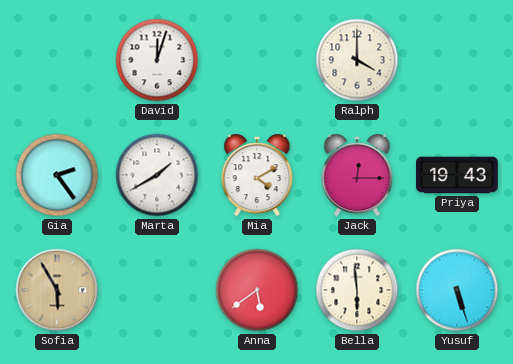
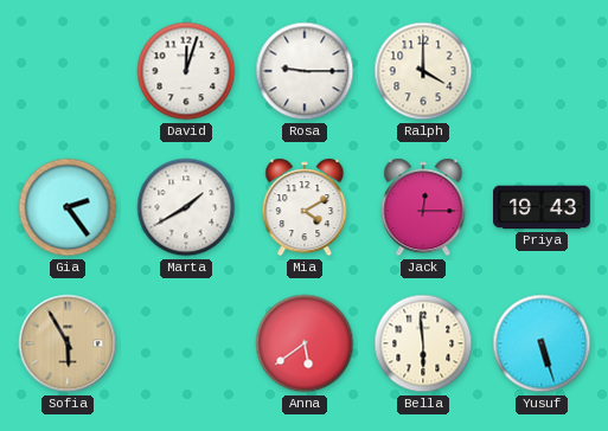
Rosa: none -> 9:15
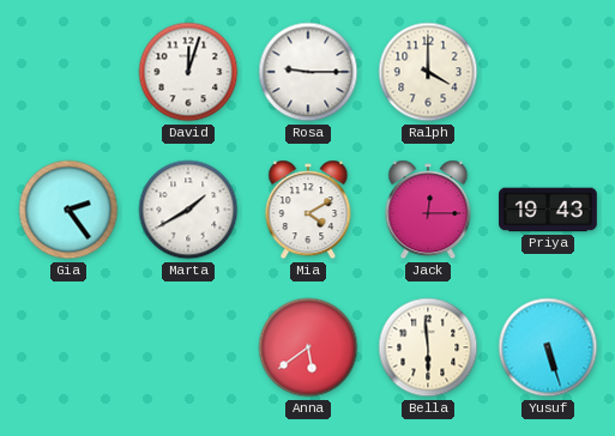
Sofia: 5:55 -> none
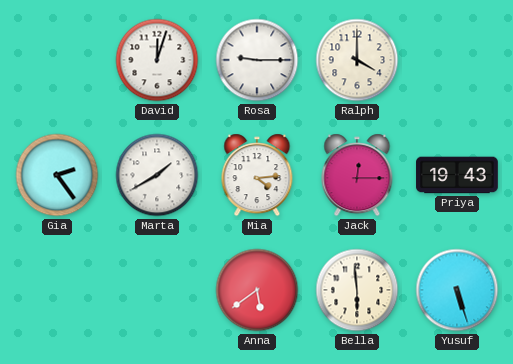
Mia: 4:10 -> 4:14
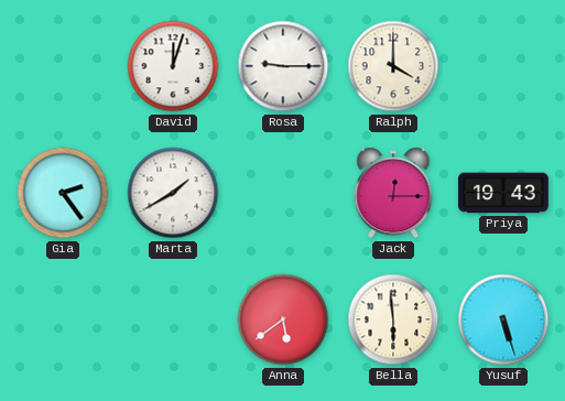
Mia: 4:14 -> none
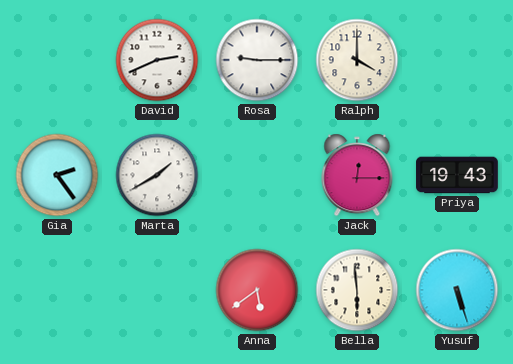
David: 12:03 -> 2:41
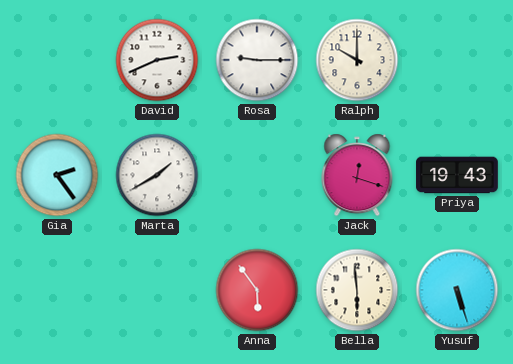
Ralph: 4:00 -> 10:00
Jack: 12:15 -> 12:18
Anna: 5:39 -> 5:54
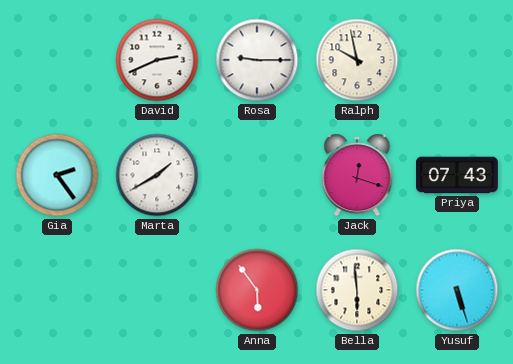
Ralph: 10:00 -> 9:58
Priya: 19:43 -> 07:43
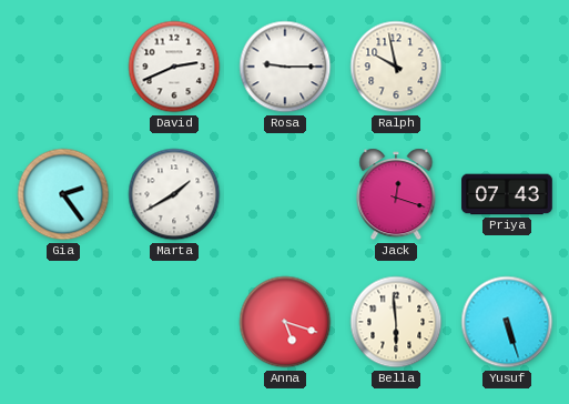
Anna: 5:54 -> 5:18
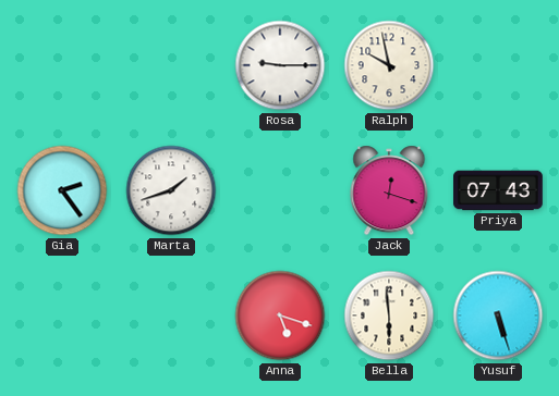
David: 2:41 -> none
Marta: 1:40 -> 1:42
